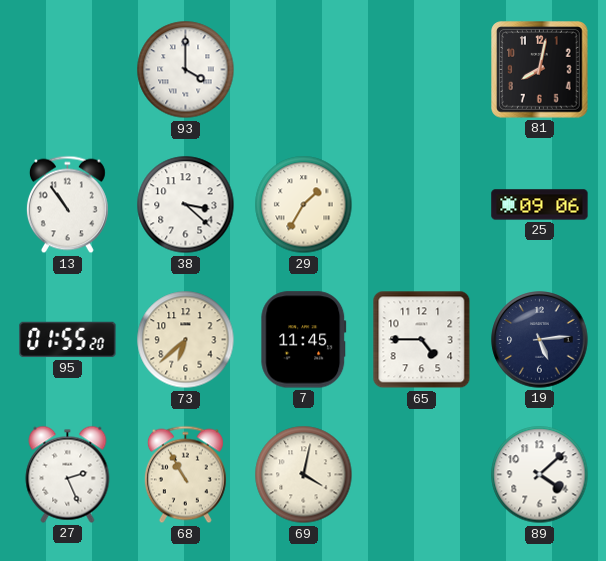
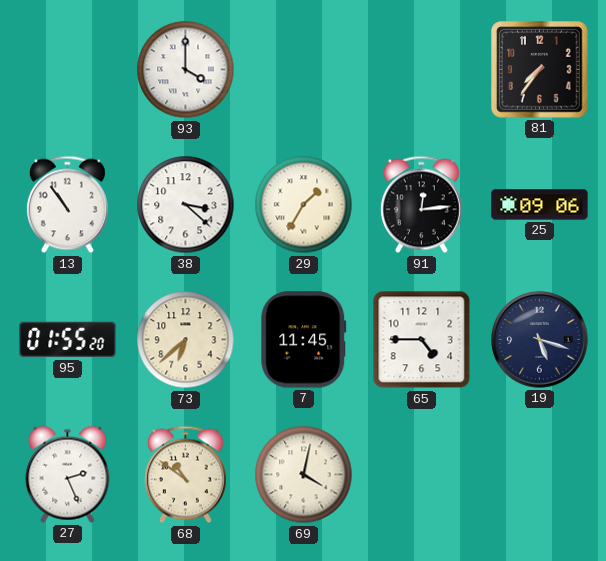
81: 8:02 -> 7:36
91: none -> 12:14
19: 5:14 -> 5:18
68: 10:55 -> 10:51
89: 4:08 -> none
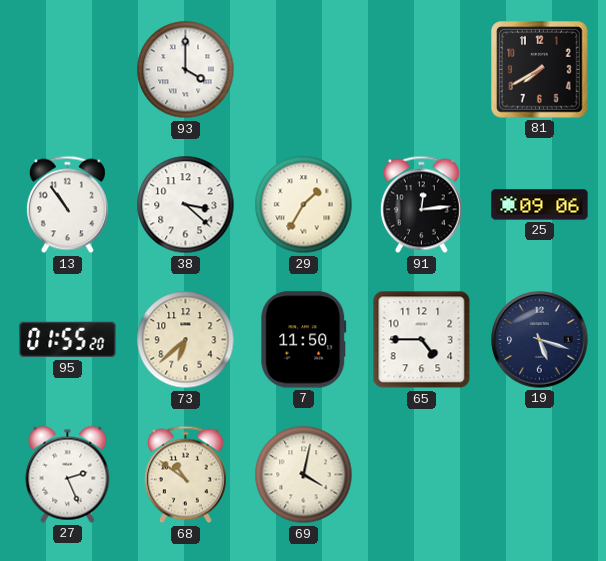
81: 7:36 -> 7:40
7: 11:45 -> 11:50
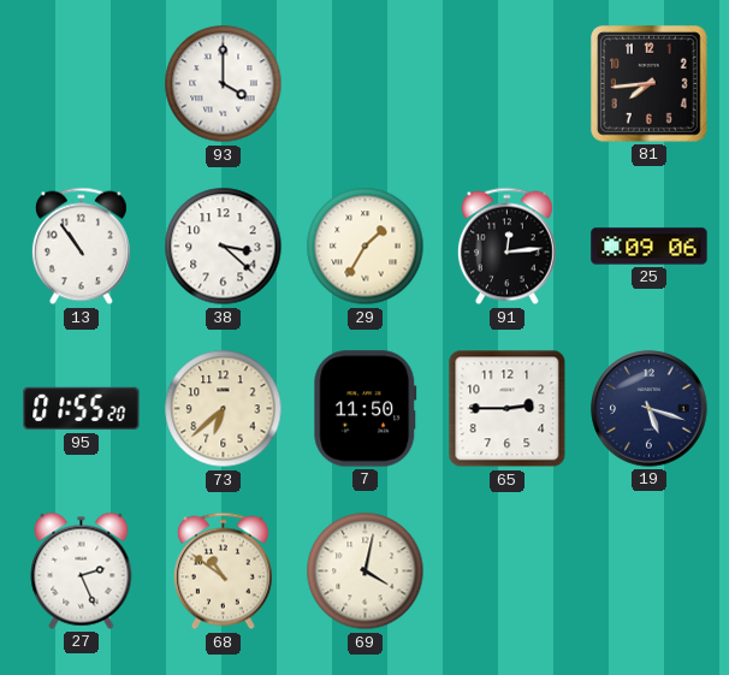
81: 7:40 -> 7:44
65: 4:45 -> 2:45
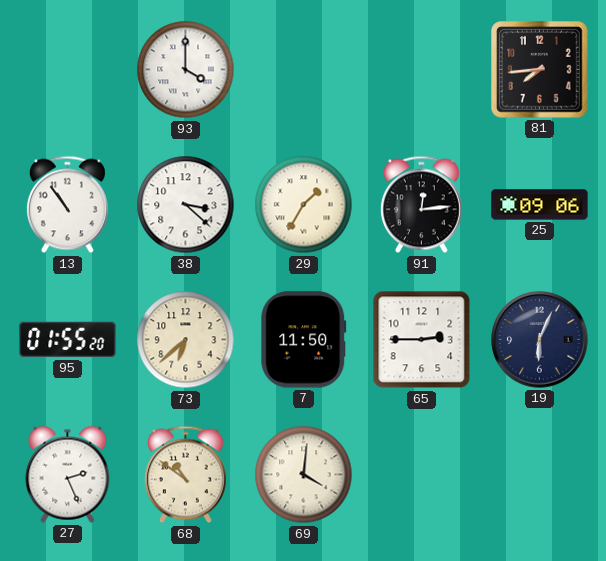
19: 5:18 -> 6:04
69: 4:02 -> 4:01
